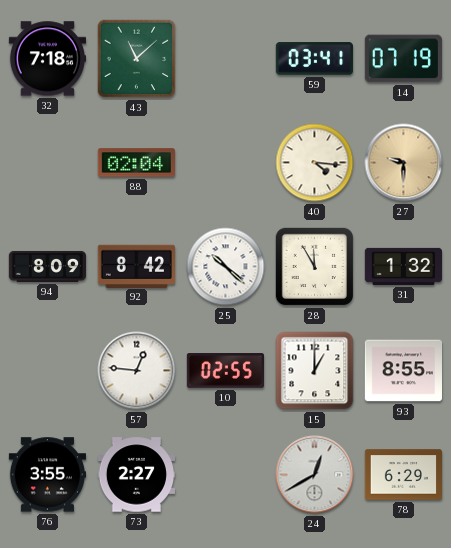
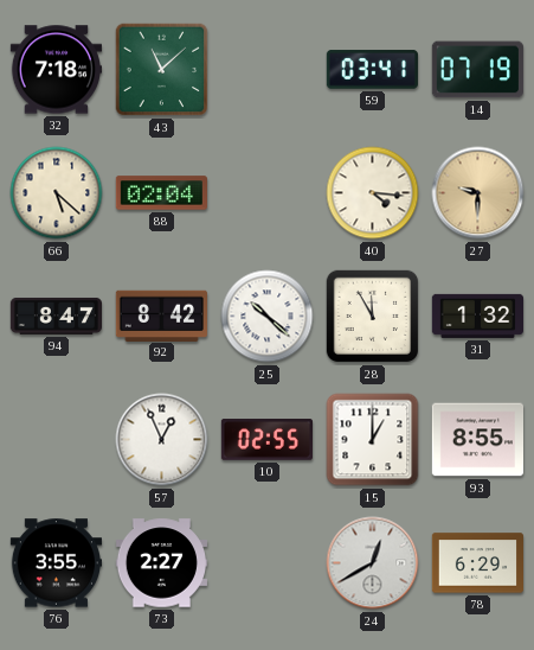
66: none -> 5:22
94: 8:09 -> 8:47
57: 12:46 -> 12:56
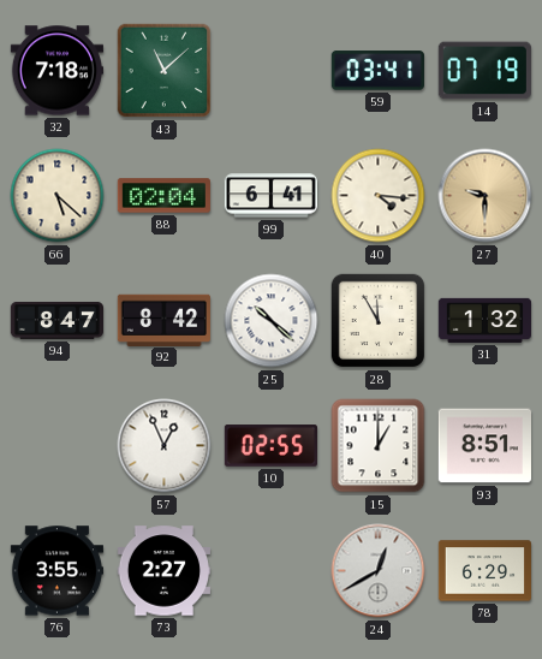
99: none -> 6:41
93: 8:55 -> 8:51
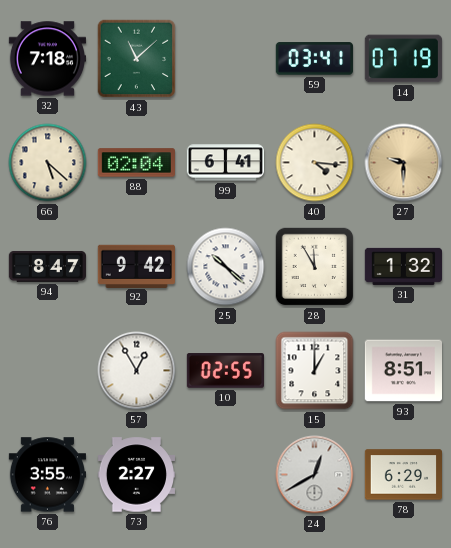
92: 8:42 -> 9:42
57: 12:56 -> 12:55
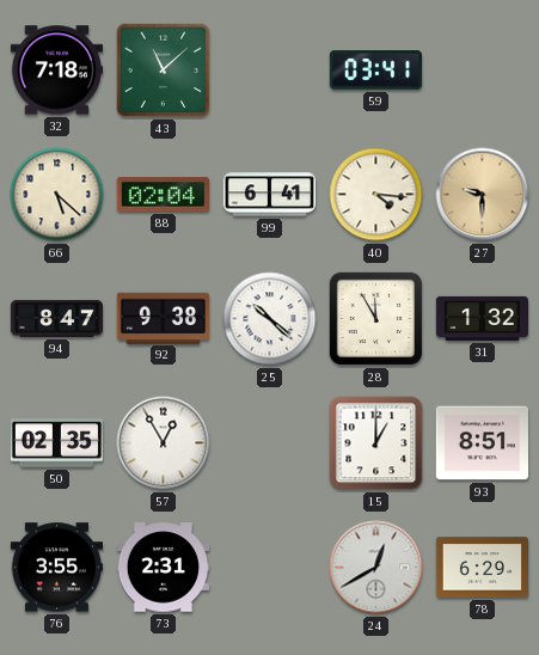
14: 07:19 -> none
92: 9:42 -> 9:38
50: none -> 02:35
10: 02:55 -> none
73: 2:27 -> 2:31
